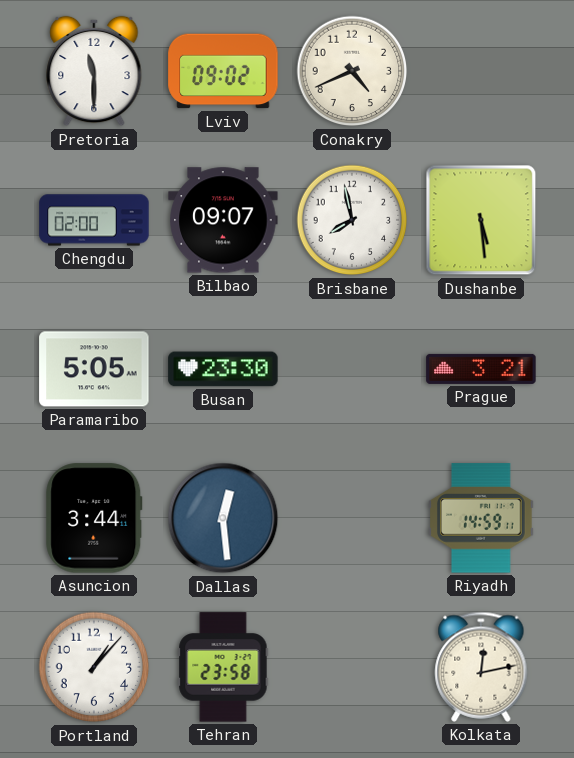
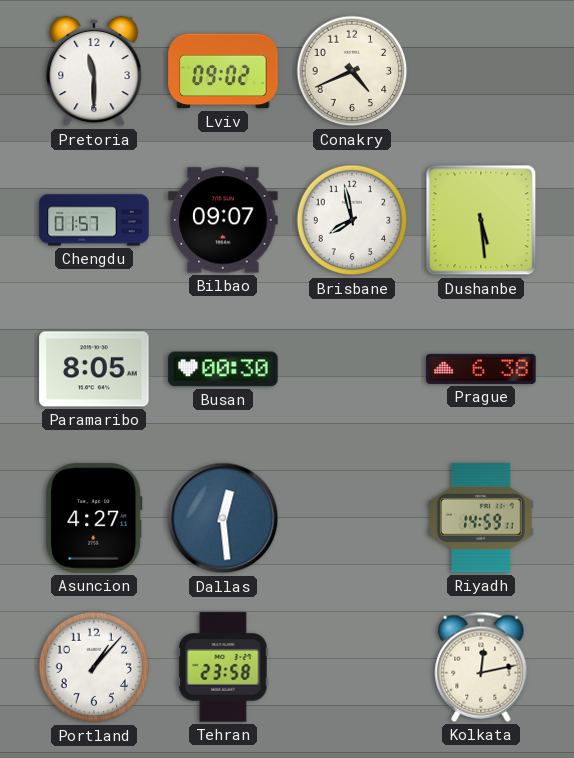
Chengdu: 02:00 -> 01:57
Paramaribo: 5:05 -> 8:05
Busan: 23:30 -> 00:30
Prague: 3:21 -> 6:38
Asuncion: 3:44 -> 4:27
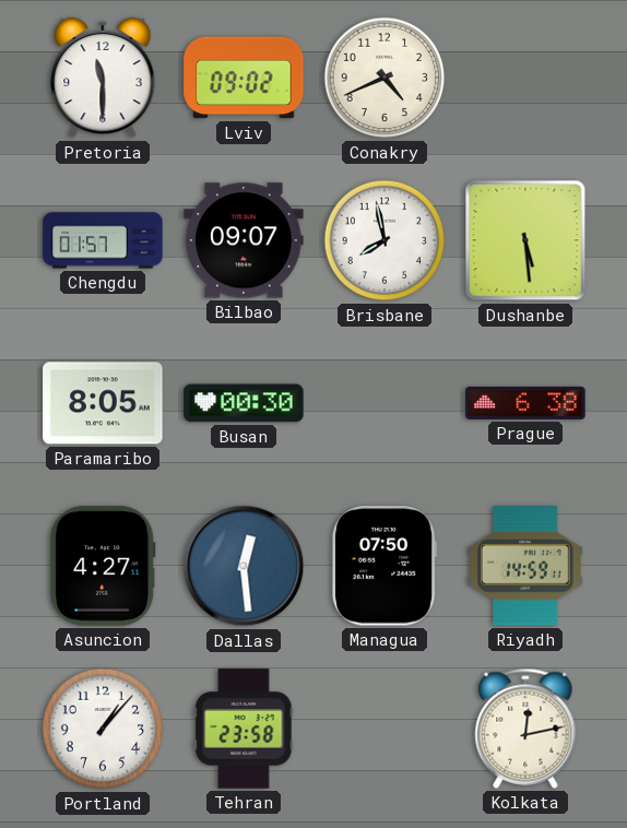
Managua: none -> 07:50
